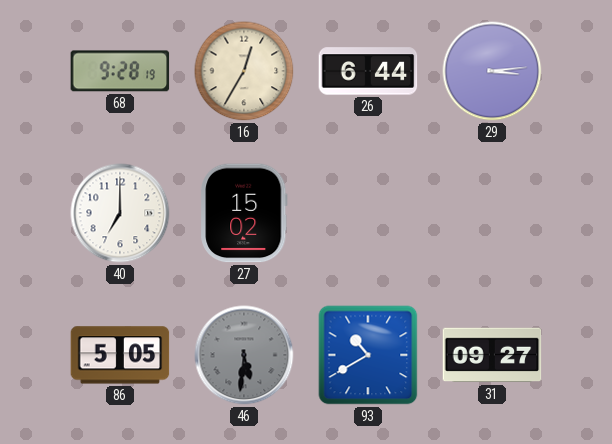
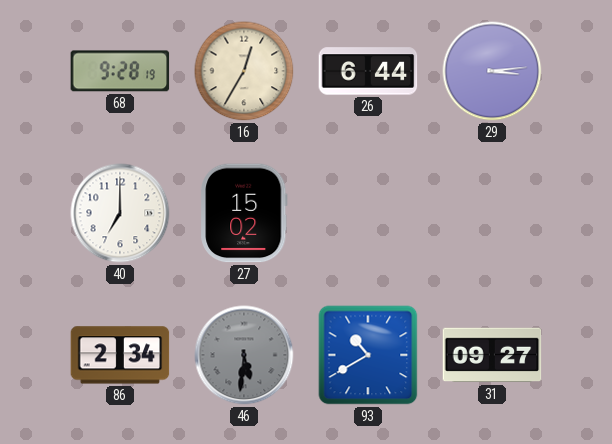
86: 5:05 -> 2:34
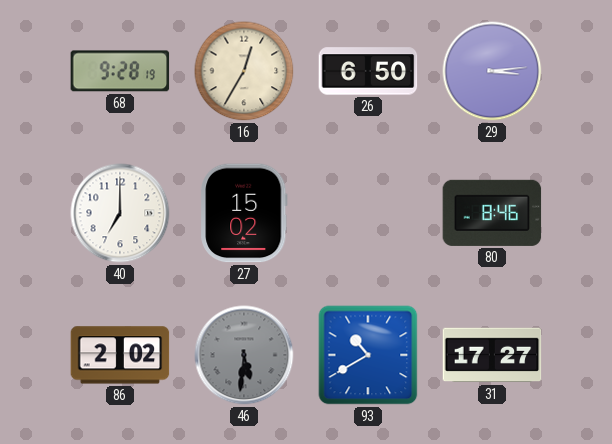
26: 6:44 -> 6:50
80: none -> 8:46
86: 2:34 -> 2:02
31: 09:27 -> 17:27
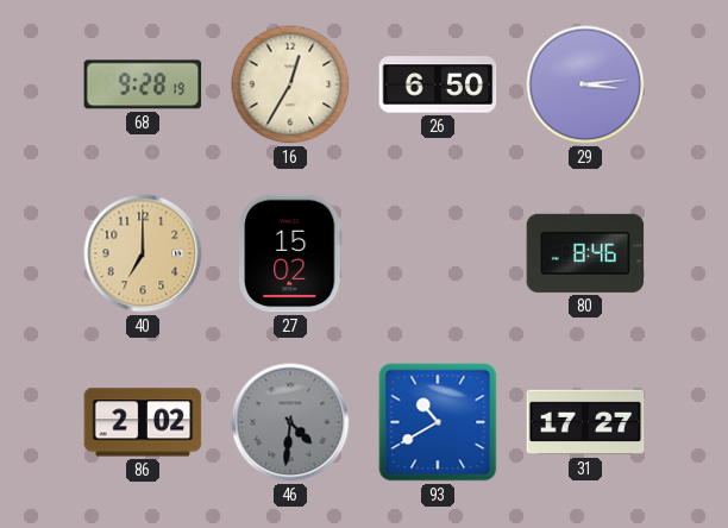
40 dial: white -> champagne
46: 5:31 -> 4:31
